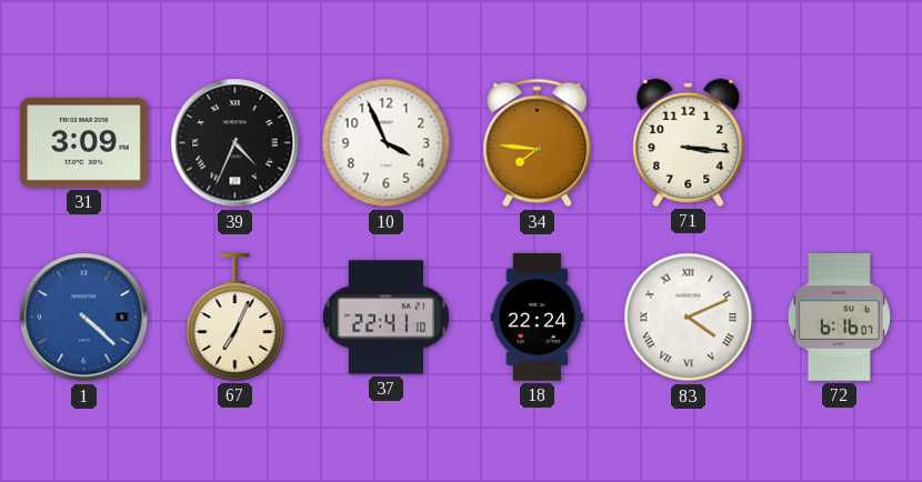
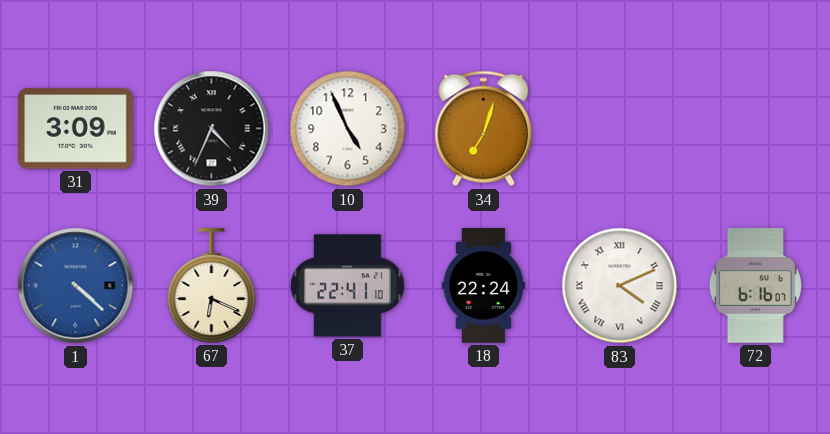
10: 3:56 -> 4:56
34: 7:46 -> 7:03
71: 3:16 -> none
67: 7:04 -> 6:19
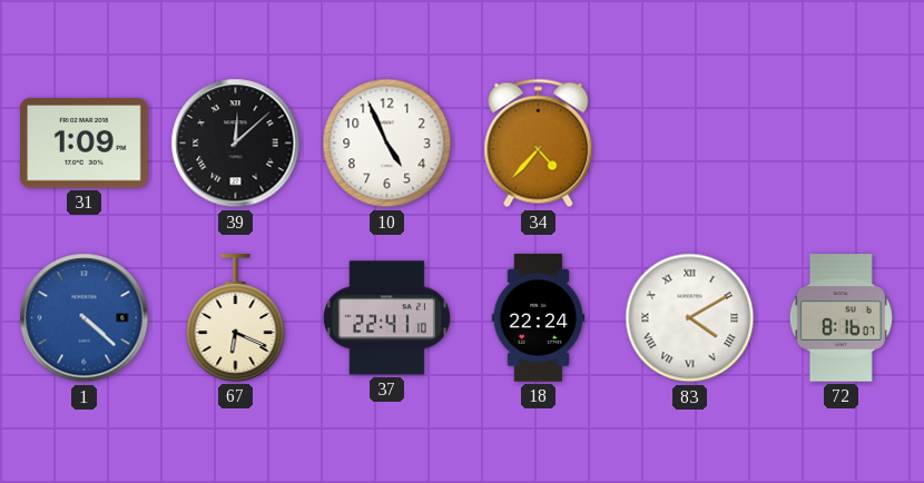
31: 3:09 -> 1:09
39: 4:34 -> 12:08
34: 7:03 -> 4:37
83: 4:11 -> 4:10
72: 6:16 -> 8:16
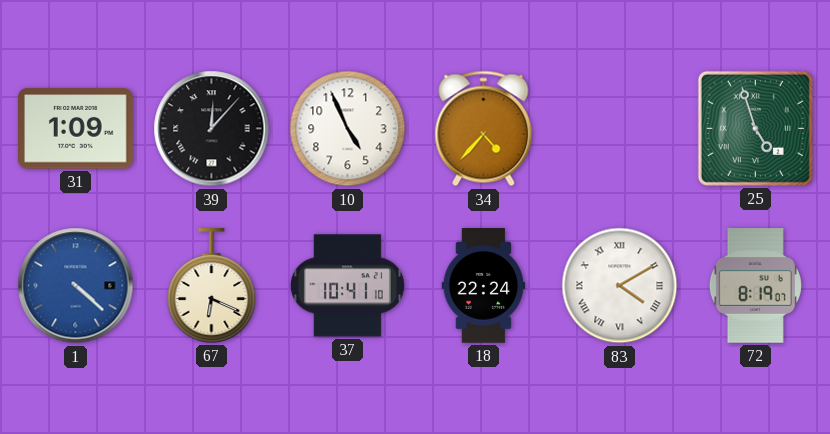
39: 12:08 -> 12:07
25: none -> 4:57
37: 22:41 -> 10:41
72: 8:16 -> 8:19
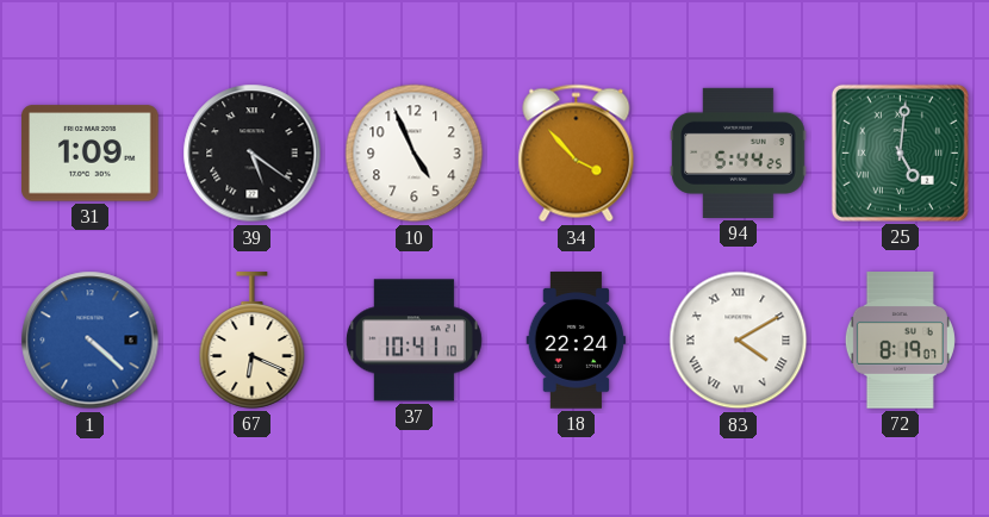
39: 12:07 -> 5:21
34: 4:37 -> 3:53
94: none -> 5:44
25: 4:57 -> 5:01
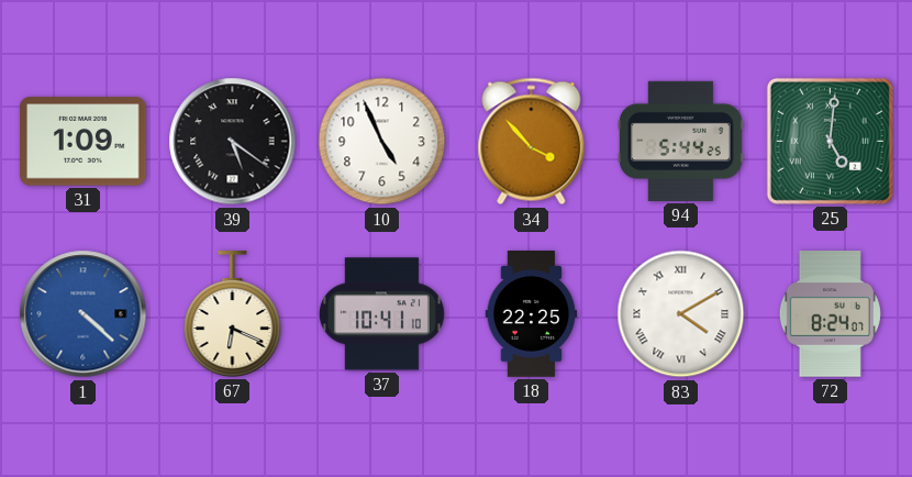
18: 22:24 -> 22:25
72: 8:19 -> 8:24
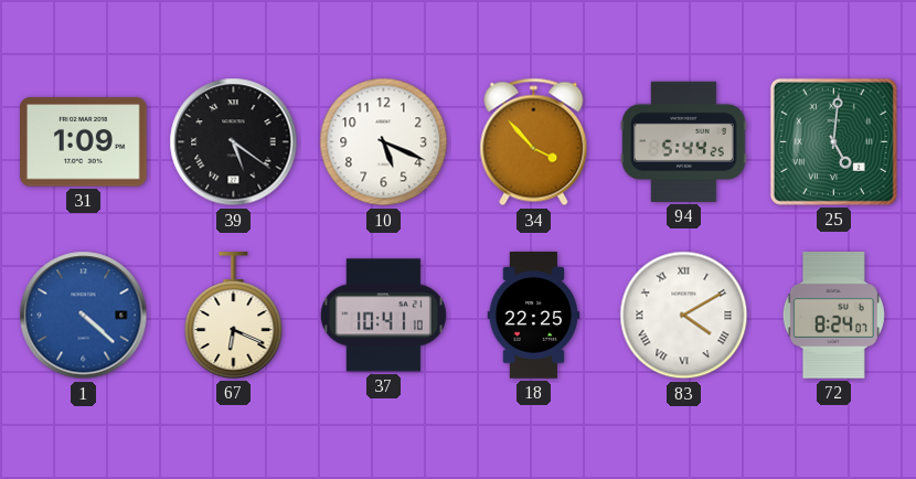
10: 4:56 -> 5:19
